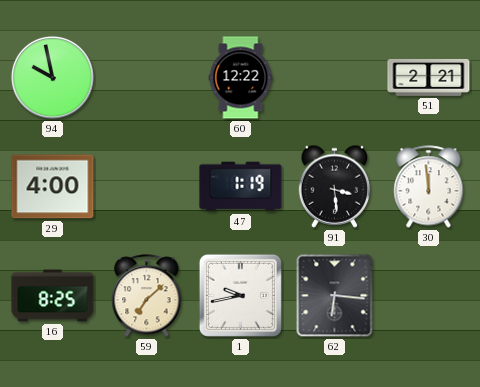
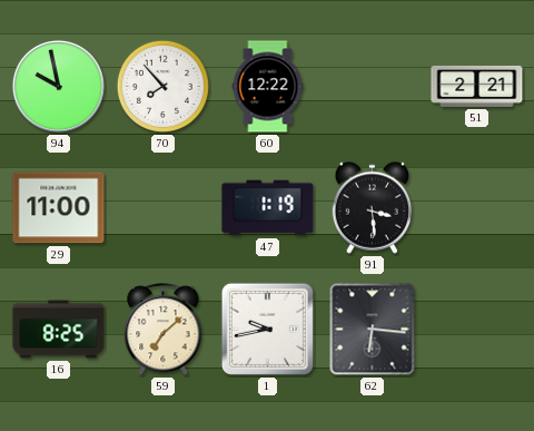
70: none -> 7:53
29: 4:00 -> 11:00
30: 11:59 -> none
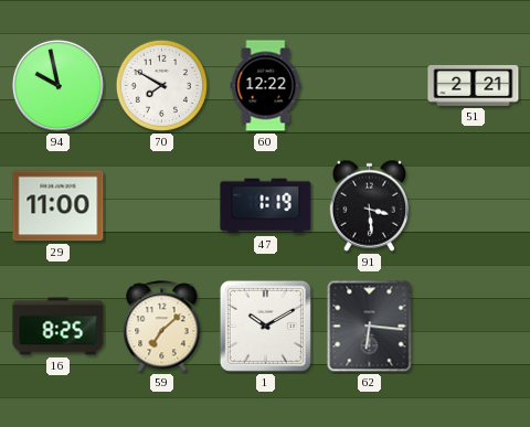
70: 7:53 -> 7:50
1: 9:43 -> 10:10
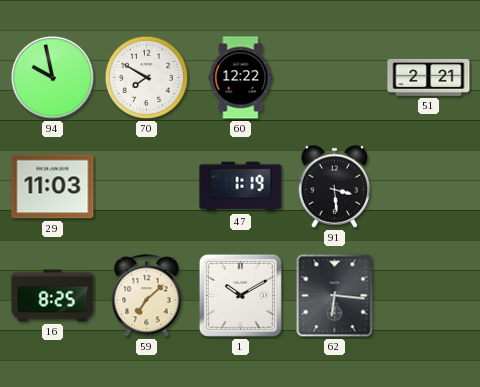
29: 11:00 -> 11:03
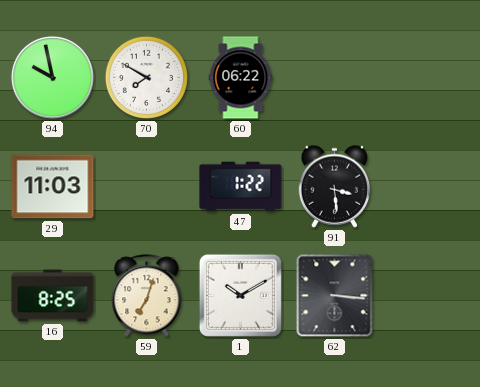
60: 12:22 -> 06:22
51: 2:21 -> none
47: 1:19 -> 1:22
59: 7:08 -> 7:03
62: 6:16 -> 3:16
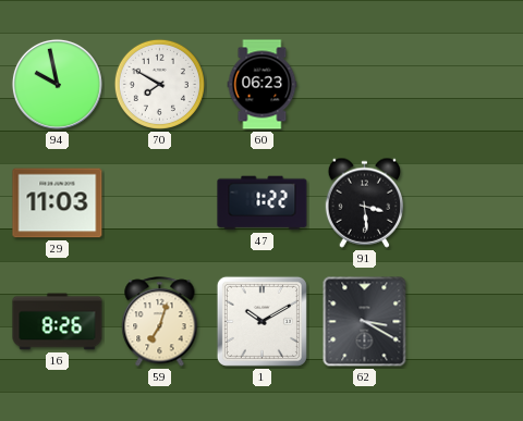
60: 06:22 -> 06:23
16: 8:25 -> 8:26
62: 3:16 -> 3:20
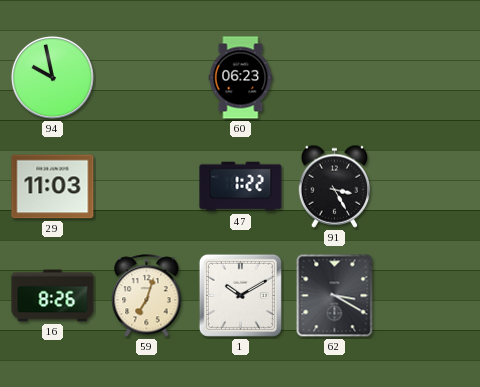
70: 7:50 -> none
91: 3:29 -> 3:25
